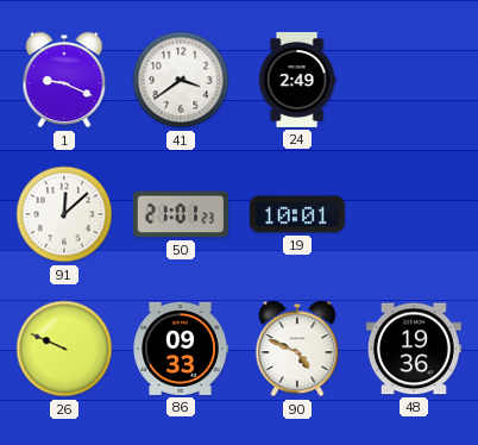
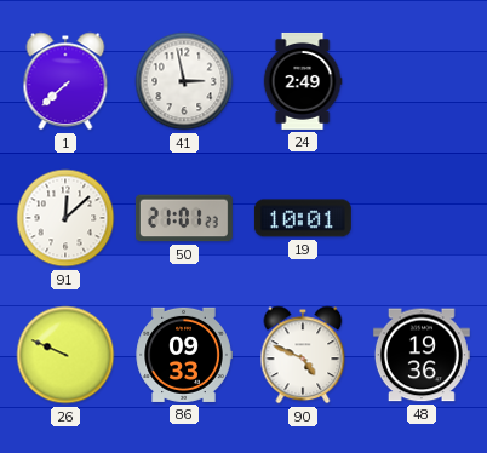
1: 9:19 -> 7:38
41: 3:39 -> 2:58
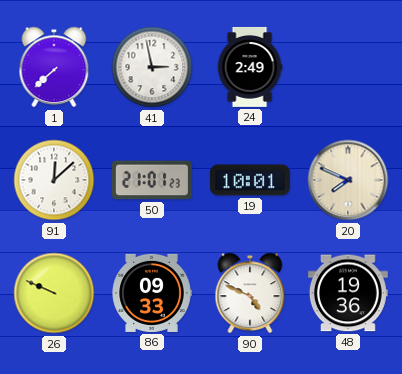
20: none -> 7:49
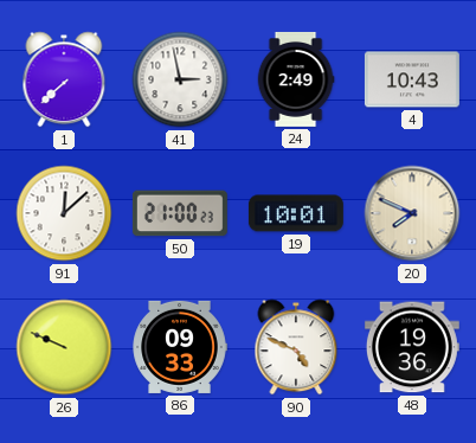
4: none -> 10:43
50: 21:01 -> 21:00
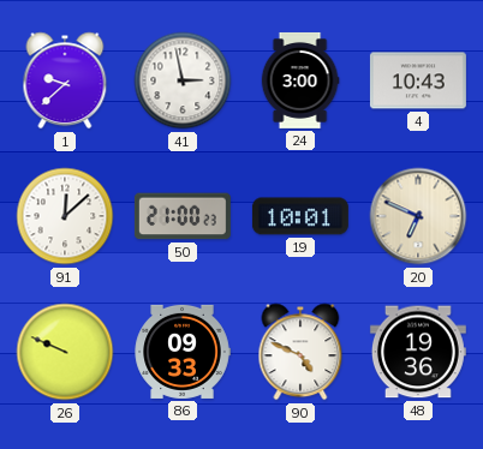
1: 7:38 -> 9:38
24: 2:49 -> 3:00
20: 7:49 -> 6:49
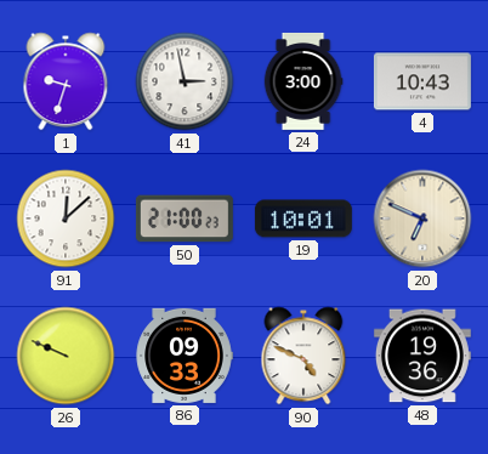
1: 9:38 -> 9:33
